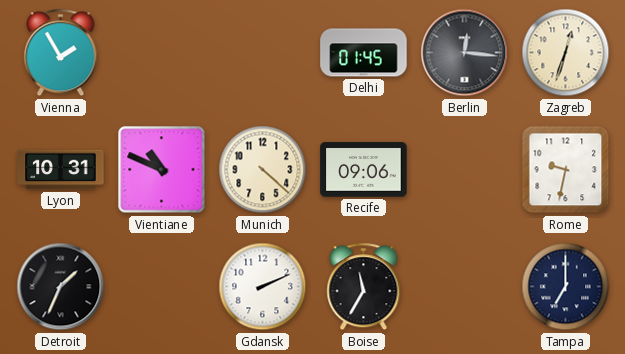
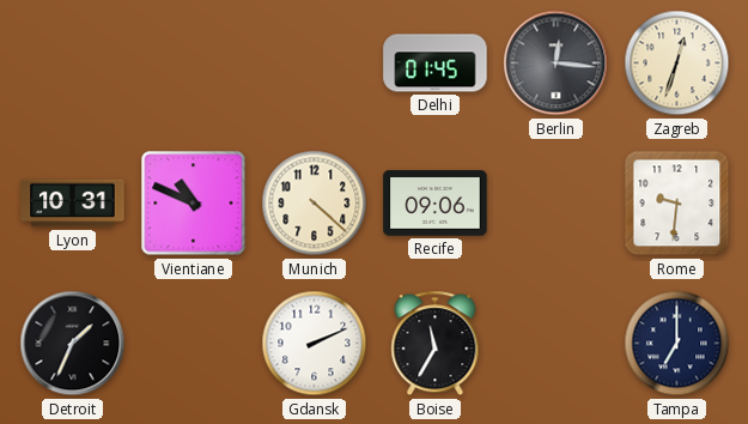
Vienna: 1:55 -> none
Rome: 9:32 -> 9:31
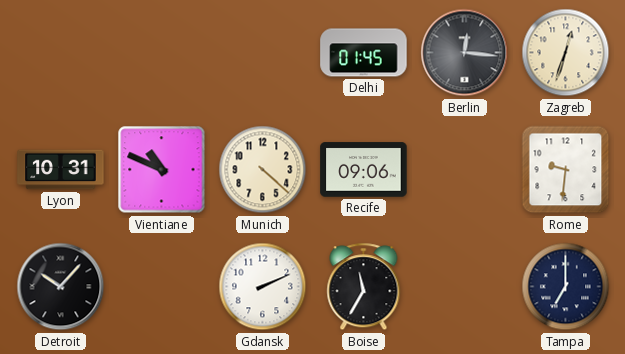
Detroit: 1:34 -> 10:07
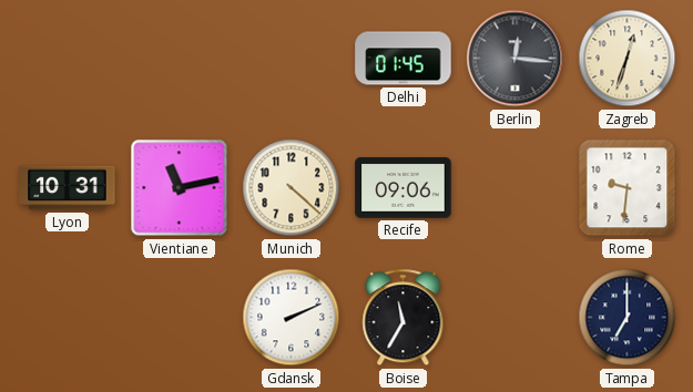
Vientiane: 10:49 -> 11:13
Detroit: 10:07 -> none
